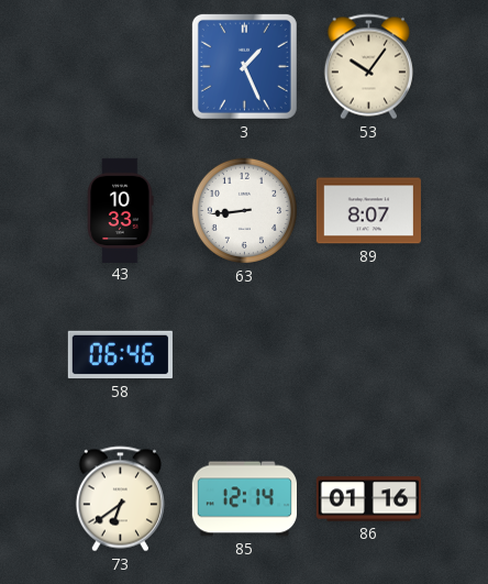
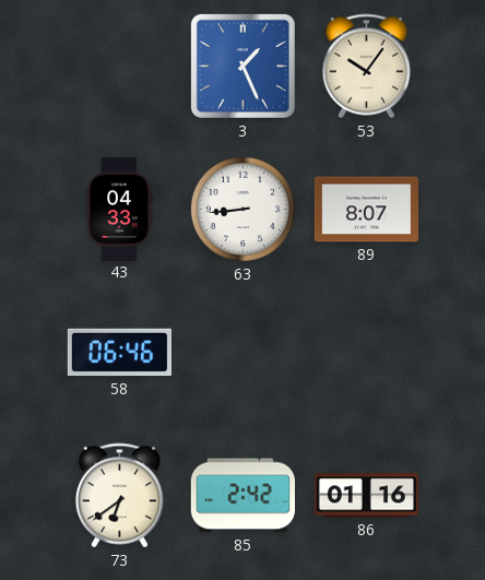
43: 10:33 -> 04:33
85: 12:14 -> 2:42
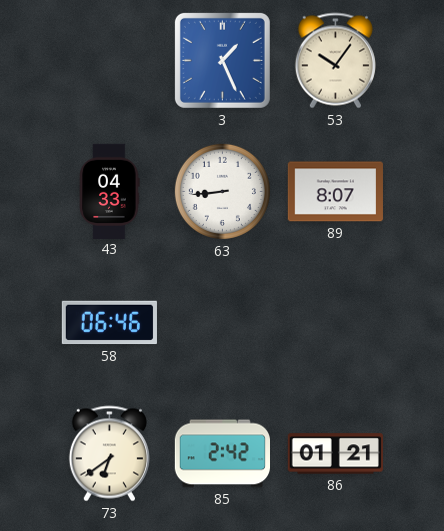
86: 01:16 -> 01:21
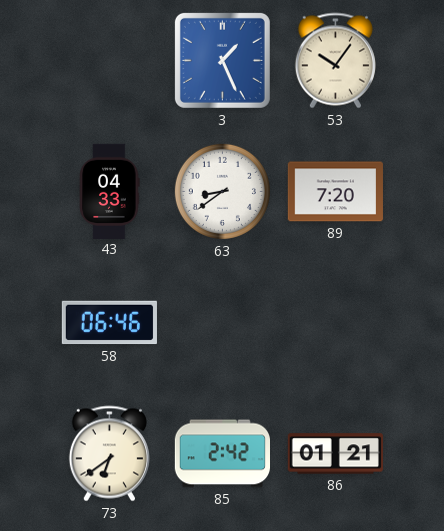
63: 8:44 -> 8:39
89: 8:07 -> 7:20
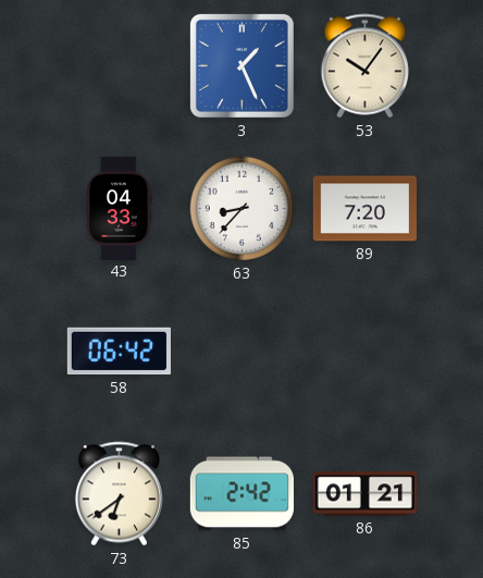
63: 8:39 -> 8:37
58: 06:46 -> 06:42
